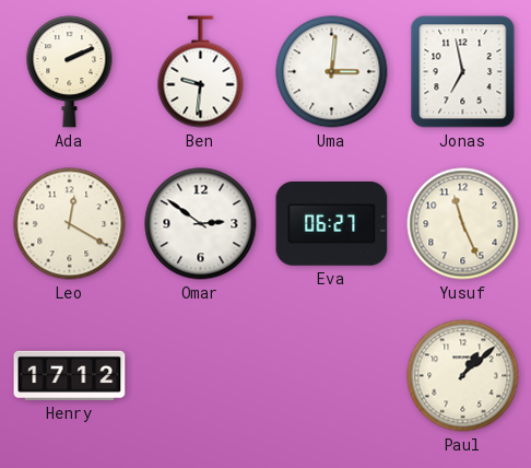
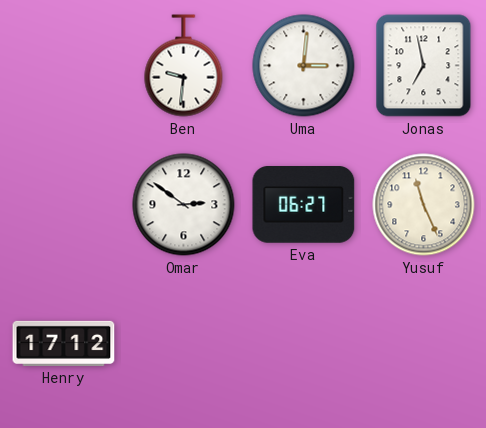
Ada: 2:11 -> none
Leo: 12:20 -> none
Paul: 1:08 -> none
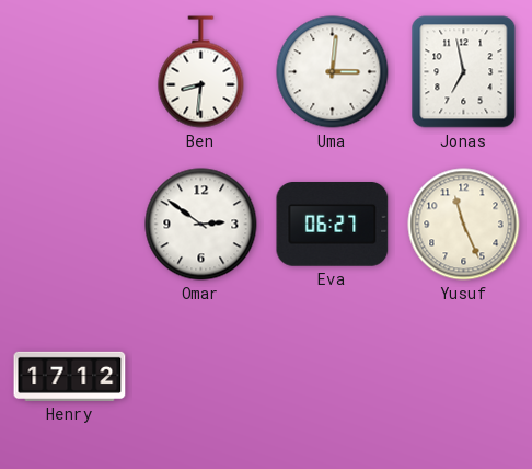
Ben: 9:31 -> 8:31
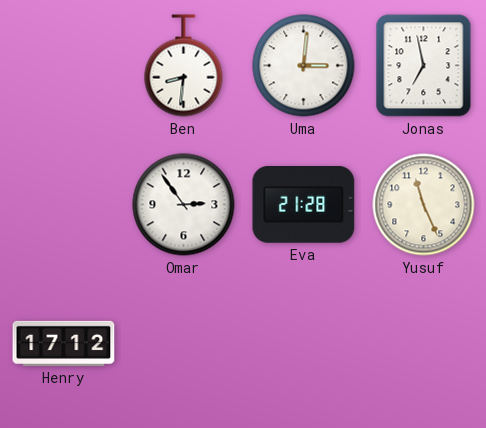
Omar: 2:51 -> 2:54
Eva: 06:27 -> 21:28
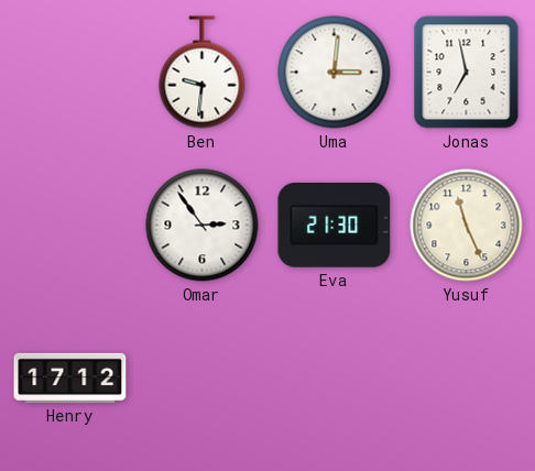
Ben: 8:31 -> 9:31
Eva: 21:28 -> 21:30
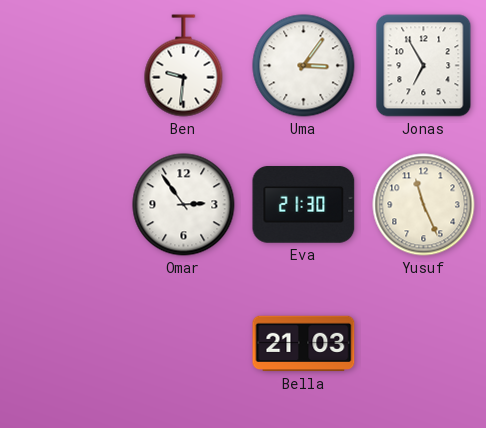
Uma: 3:01 -> 3:06
Jonas: 6:58 -> 6:55
Henry: 17:12 -> none
Bella: none -> 21:03
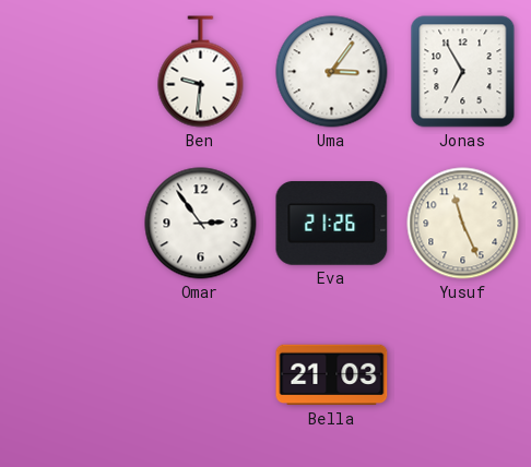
Eva: 21:30 -> 21:26
